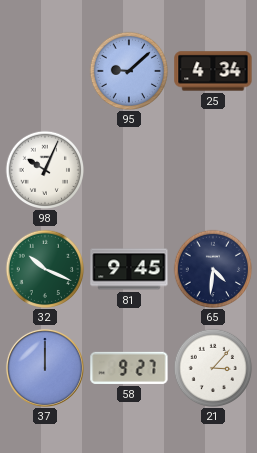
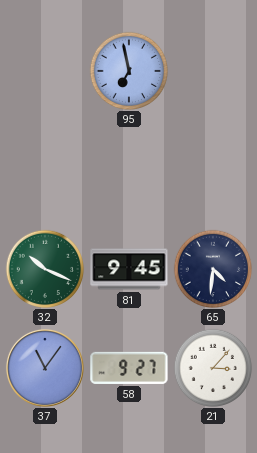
95: 9:08 -> 6:58
25: 4:34 -> none
98: 10:04 -> none
37: 12:00 -> 11:06
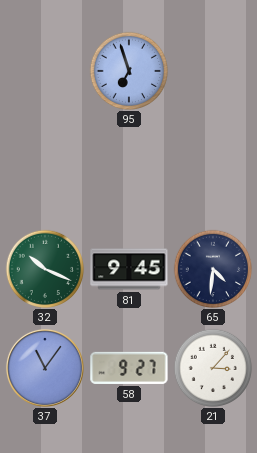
95: 6:58 -> 6:57
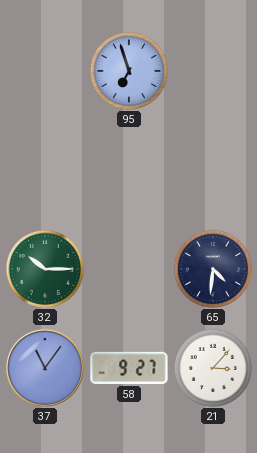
32: 10:19 -> 10:15
81: 9:45 -> none
